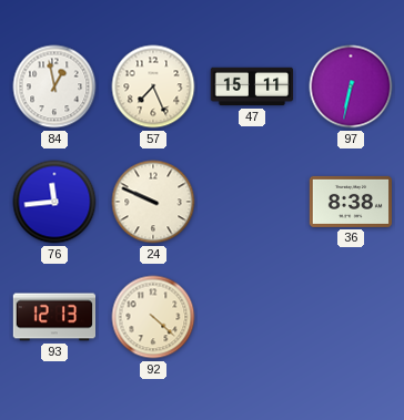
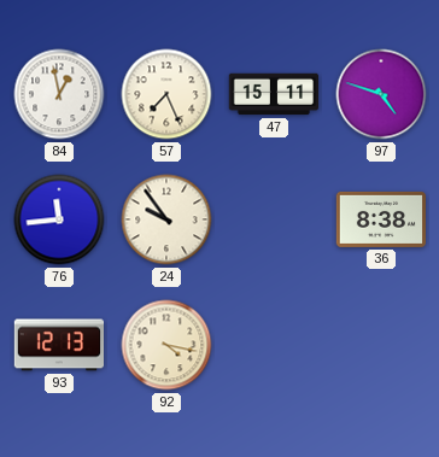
97: 6:32 -> 4:48
24: 9:49 -> 9:54
92: 4:22 -> 4:17
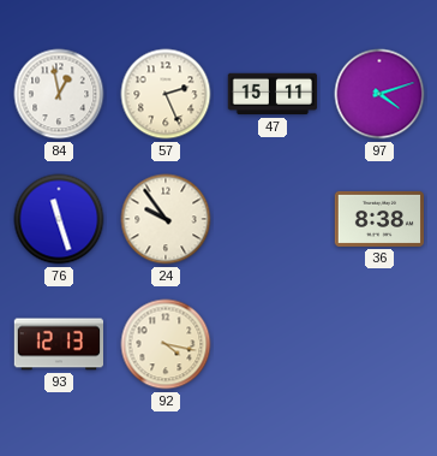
57: 7:26 -> 2:26
97: 4:48 -> 4:12
76: 11:44 -> 11:27
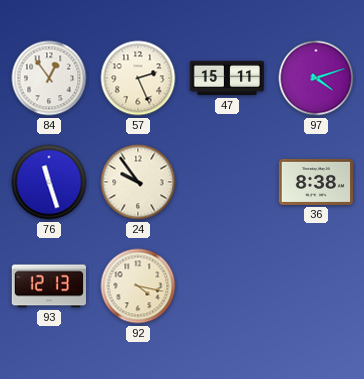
84: 12:58 -> 12:54
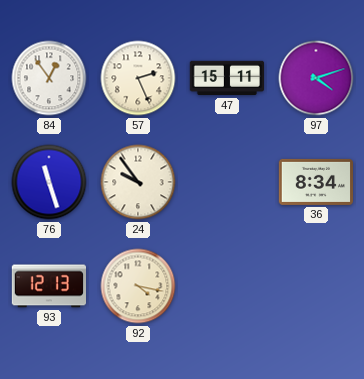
36: 8:38 -> 8:34
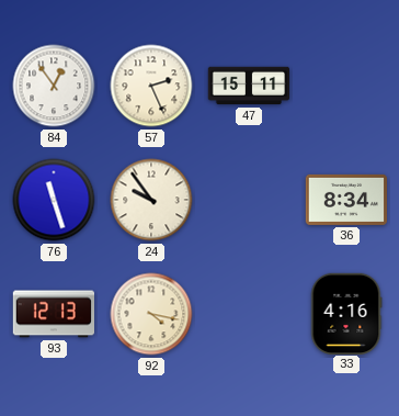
97: 4:12 -> none
33: none -> 4:16
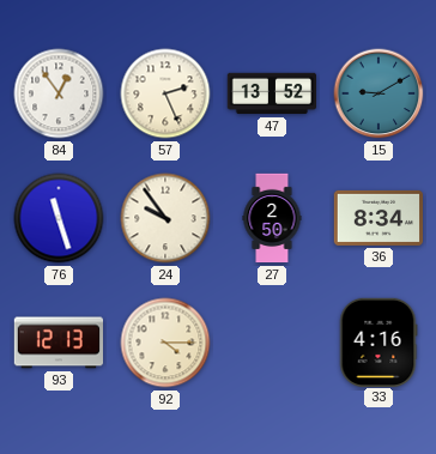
47: 15:11 -> 13:52
15: none -> 9:10
27: none -> 2:50
92: 4:17 -> 4:15
